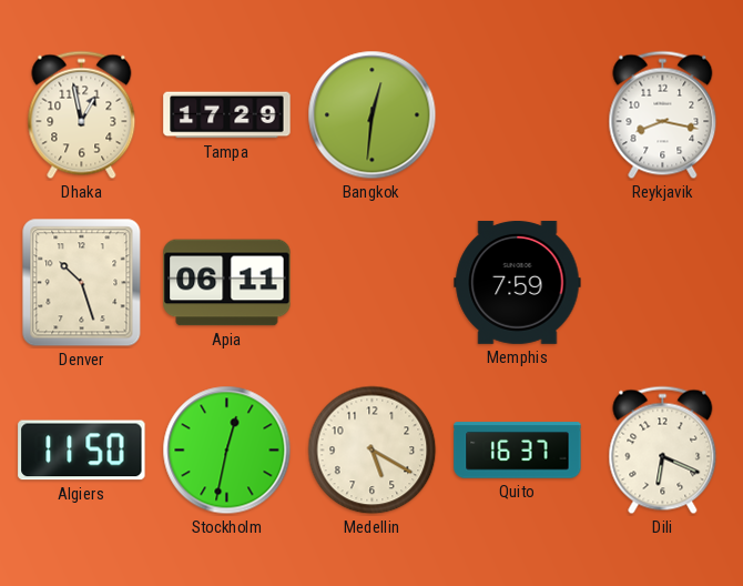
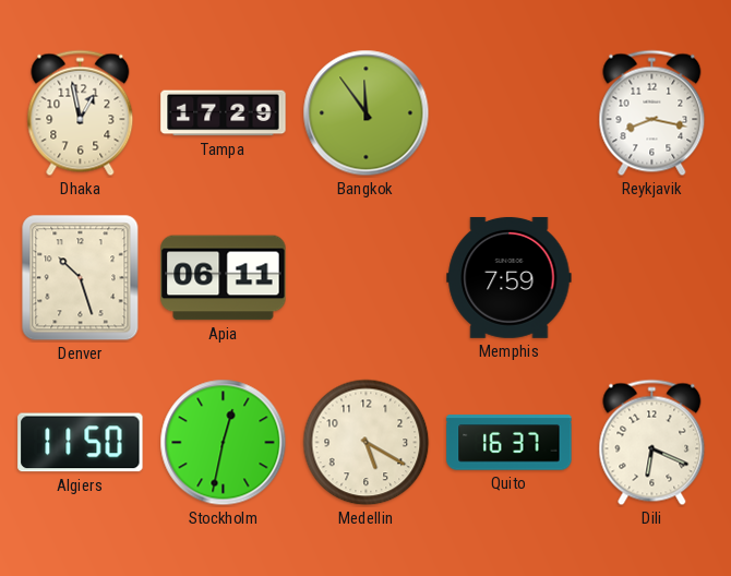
Bangkok: 12:31 -> 11:54
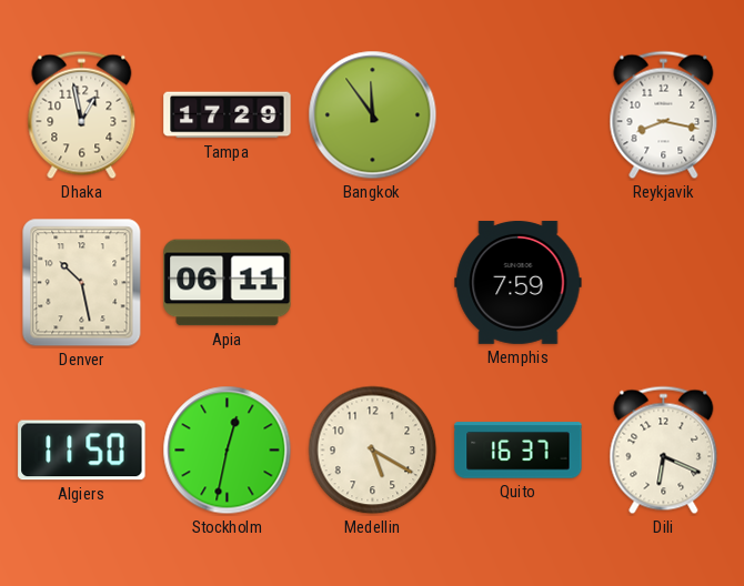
Denver: 10:27 -> 10:28
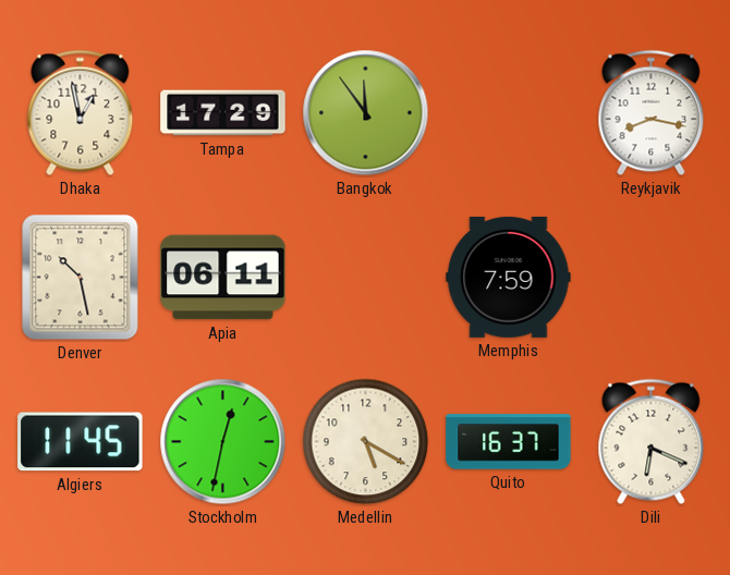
Algiers: 11:50 -> 11:45
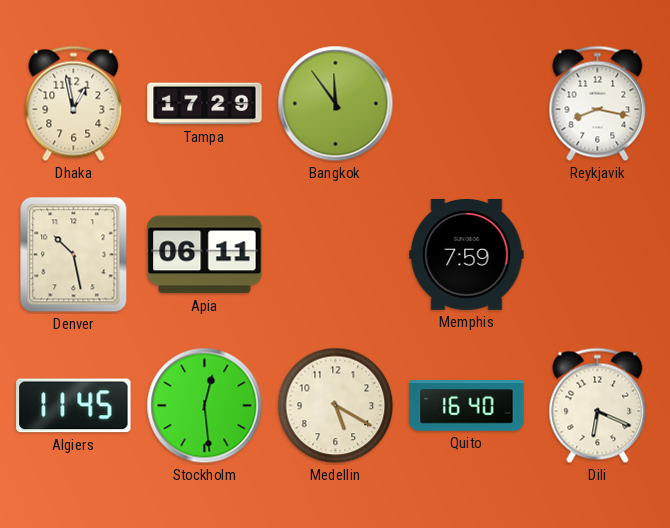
Stockholm: 12:32 -> 12:29
Quito: 16:37 -> 16:40
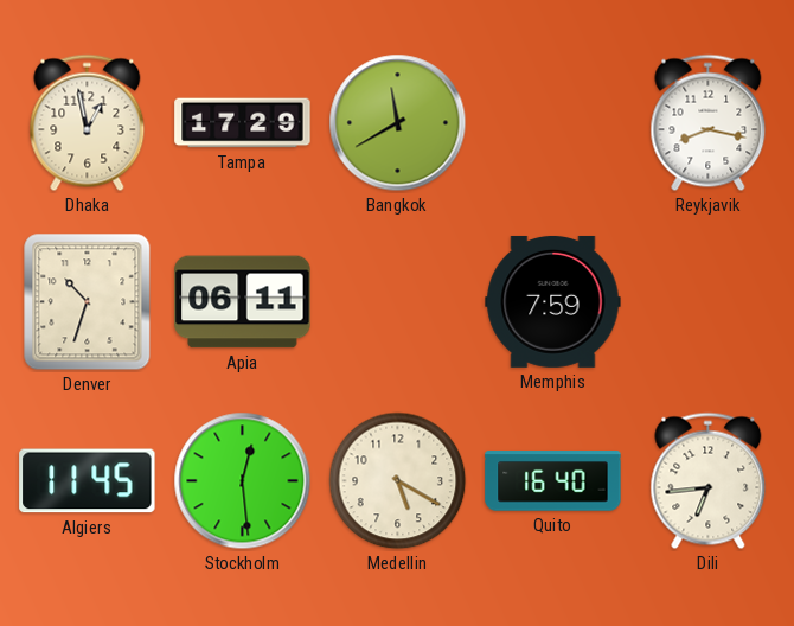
Bangkok: 11:54 -> 11:40
Denver: 10:28 -> 10:33
Dili: 6:19 -> 6:44
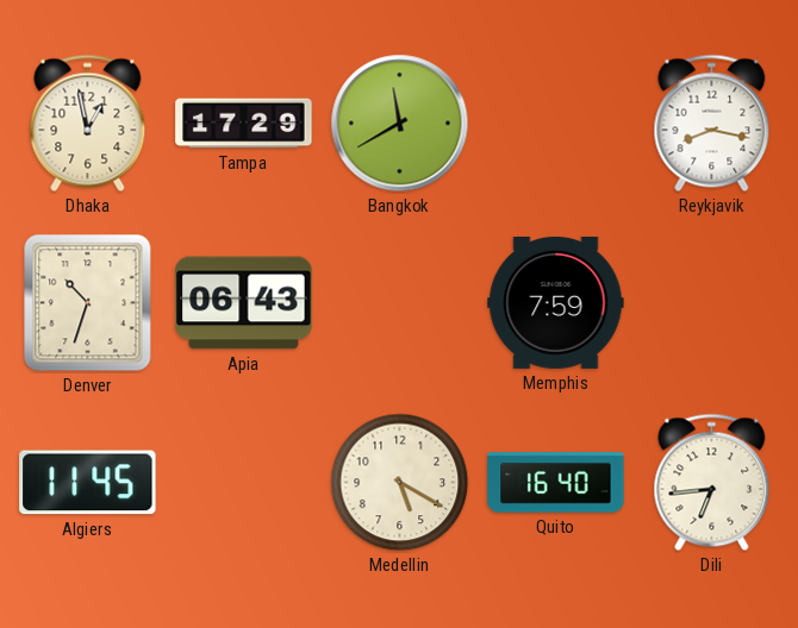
Apia: 06:11 -> 06:43
Stockholm: 12:29 -> none
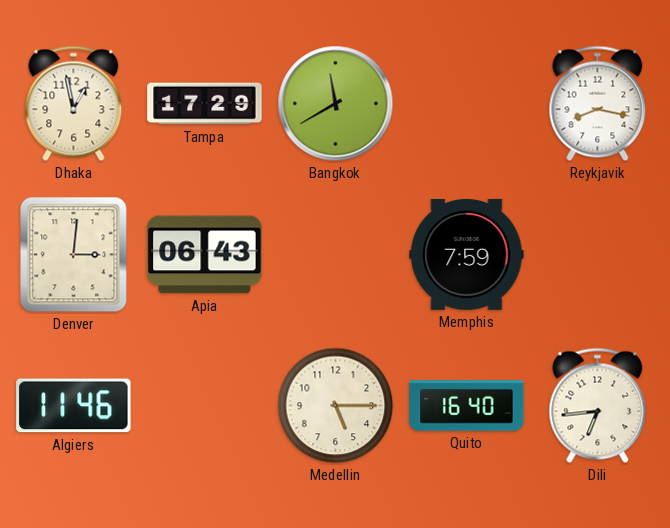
Denver: 10:33 -> 3:01
Algiers: 11:45 -> 11:46
Medellin: 5:20 -> 5:15
